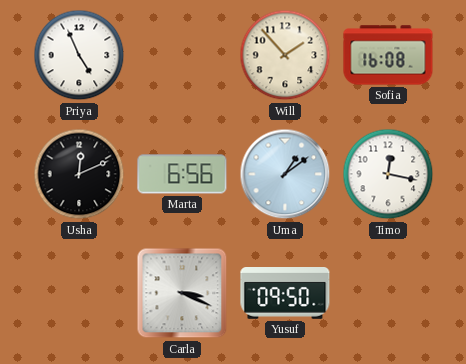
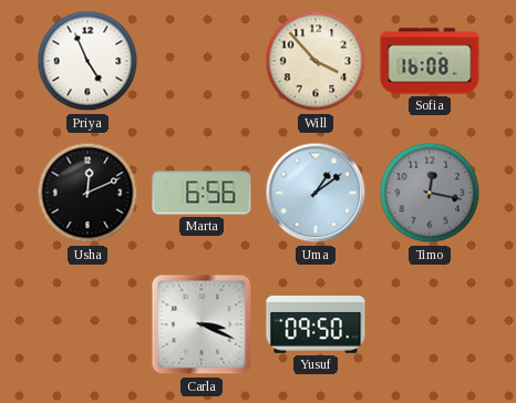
Will: 1:53 -> 3:53
Timo dial: white -> grey
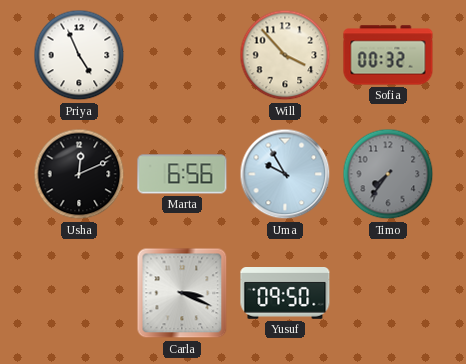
Sofia: 16:08 -> 00:32
Uma: 1:09 -> 9:55
Timo: 12:17 -> 7:36
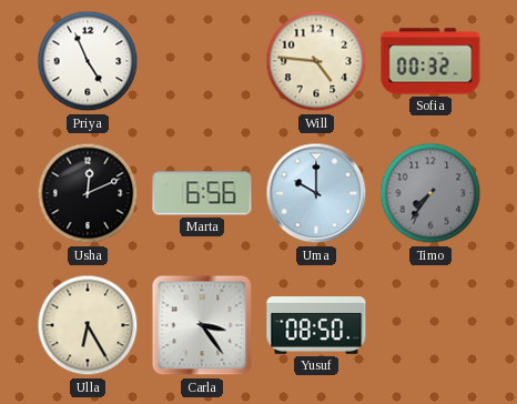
Will: 3:53 -> 4:46
Uma: 9:55 -> 10:00
Ulla: none -> 6:25
Carla: 3:19 -> 3:24
Yusuf: 09:50 -> 08:50
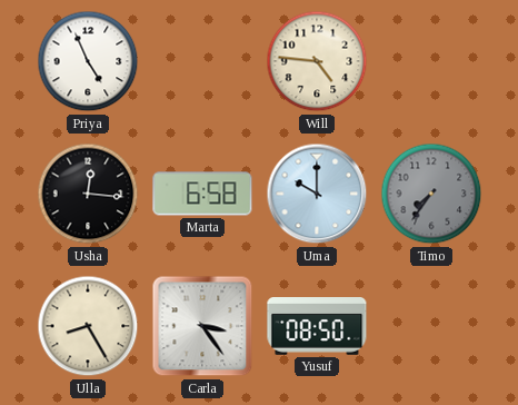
Sofia: 00:32 -> none
Usha: 12:11 -> 12:16
Marta: 6:56 -> 6:58
Ulla: 6:25 -> 8:25
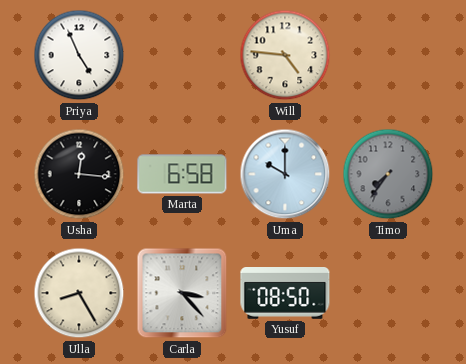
Carla: 3:24 -> 3:23
